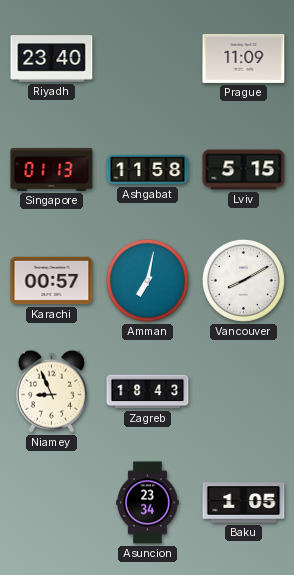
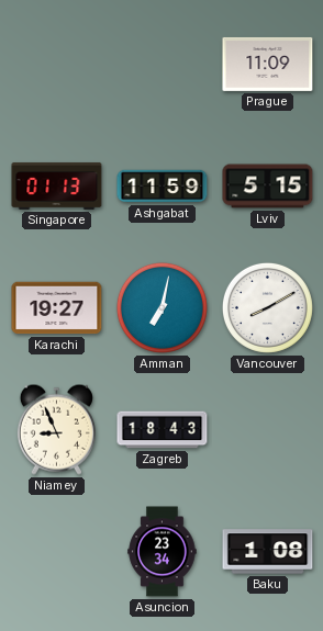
Riyadh: 23:40 -> none
Ashgabat: 11:58 -> 11:59
Karachi: 00:57 -> 19:27
Baku: 1:05 -> 1:08
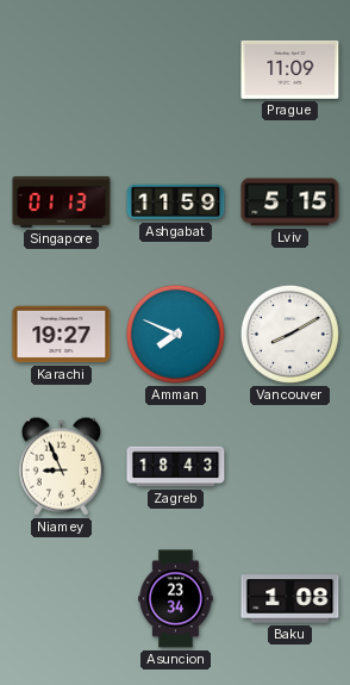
Amman: 7:02 -> 7:49
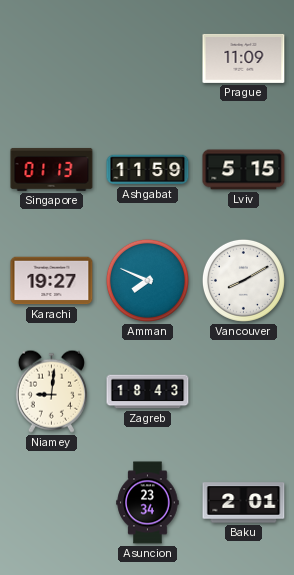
Niamey: 8:56 -> 9:01
Baku: 1:08 -> 2:01
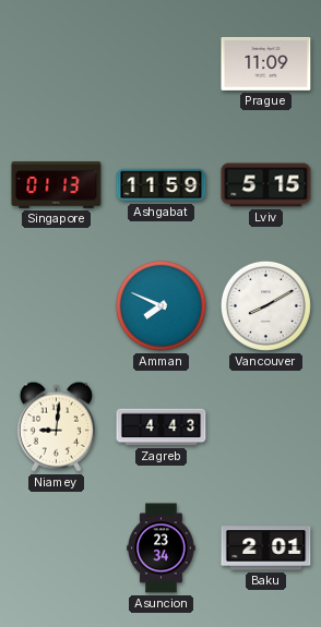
Karachi: 19:27 -> none
Zagreb: 18:43 -> 4:43
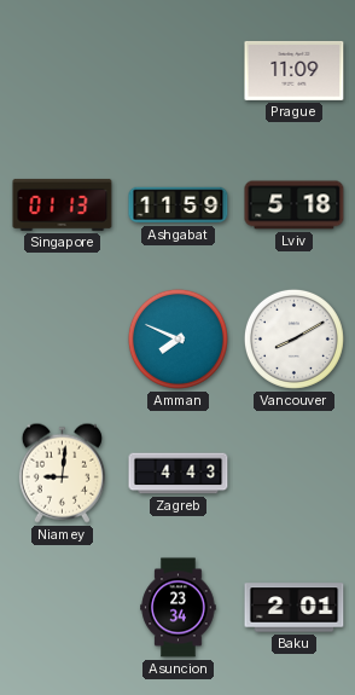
Lviv: 5:15 -> 5:18
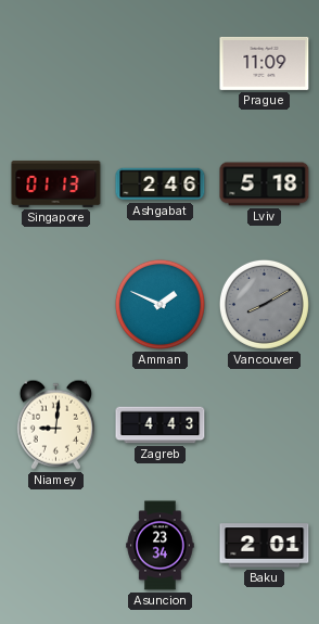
Ashgabat: 11:59 -> 2:46
Amman: 7:49 -> 1:49
Vancouver dial: white -> grey
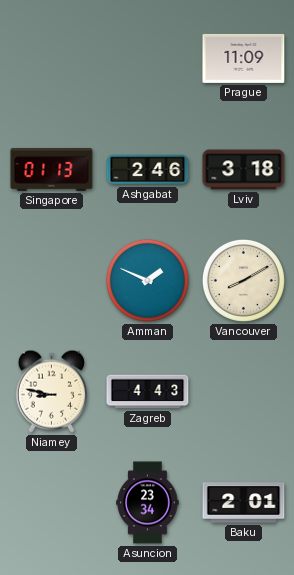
Lviv: 5:18 -> 3:18
Vancouver dial: grey -> cream
Niamey: 9:01 -> 8:47
